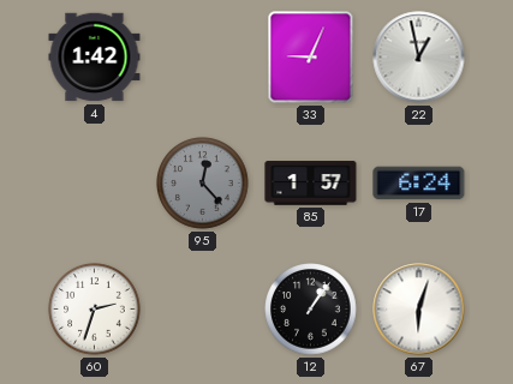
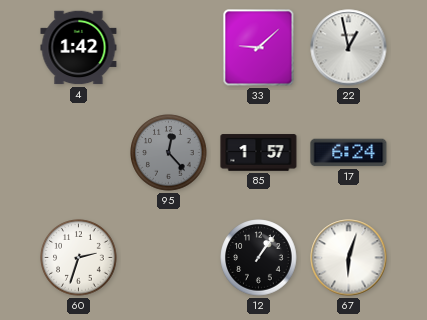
33: 9:04 -> 9:08
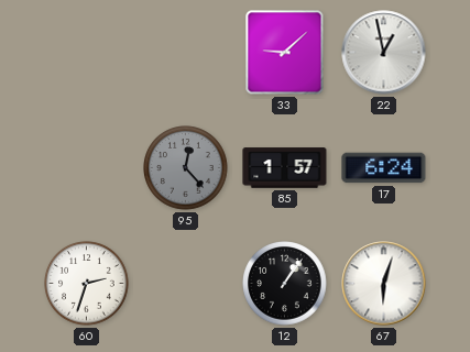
4: 1:42 -> none
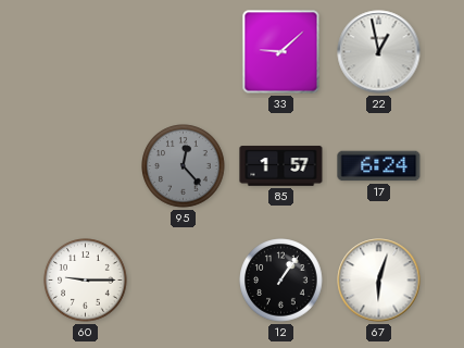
60: 2:33 -> 9:15
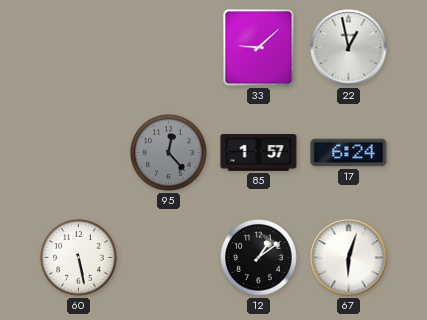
60: 9:15 -> 5:28
12: 1:06 -> 1:09
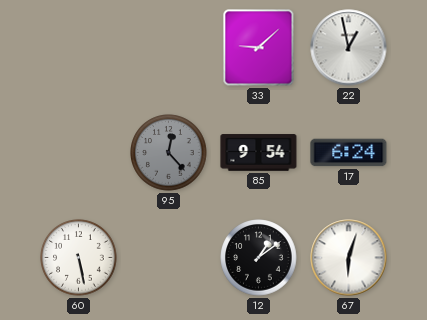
85: 1:57 -> 9:54
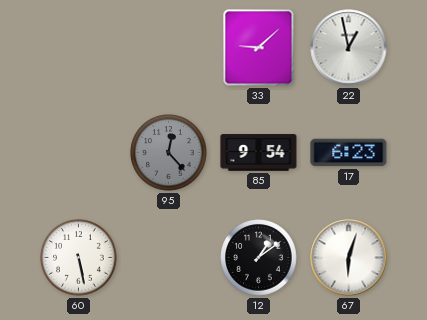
17: 6:24 -> 6:23
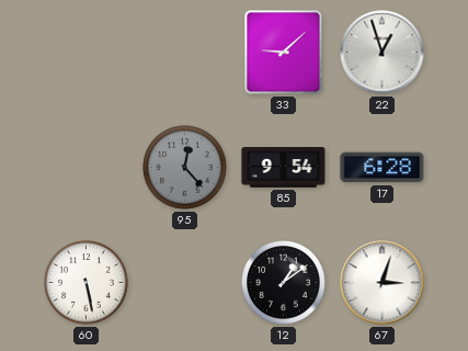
22: 12:58 -> 12:57
17: 6:23 -> 6:28
67: 6:03 -> 3:03
